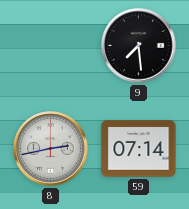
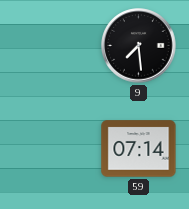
8: 2:43 -> none
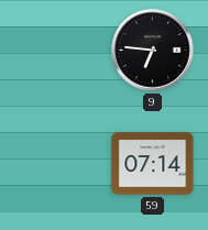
9: 7:29 -> 6:46
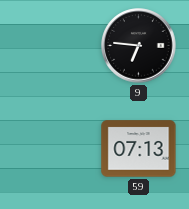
59: 07:14 -> 07:13
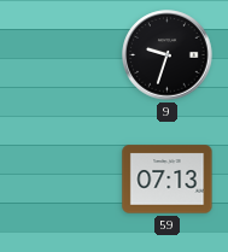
9: 6:46 -> 9:33
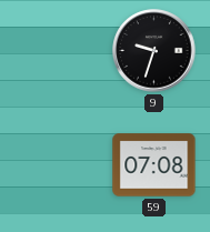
59: 07:13 -> 07:08
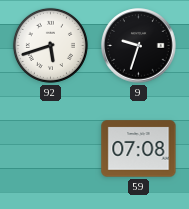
92: none -> 5:42
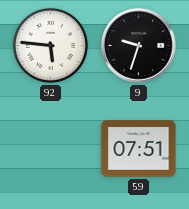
92: 5:42 -> 5:46
59: 07:08 -> 07:51
